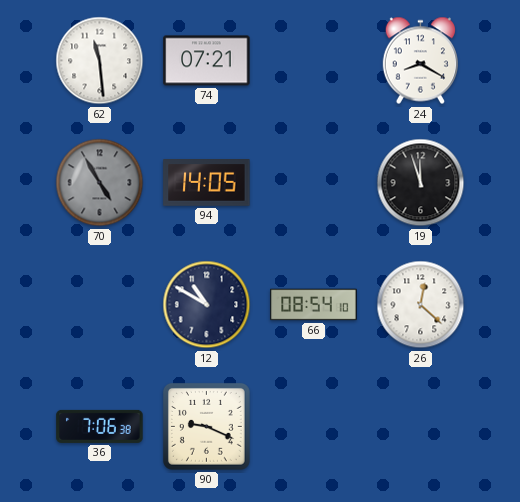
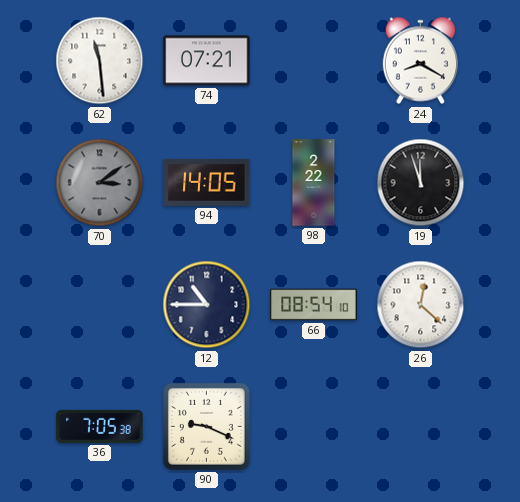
70: 4:55 -> 3:09
98: none -> 2:22
12: 10:50 -> 10:45
36: 7:06 -> 7:05
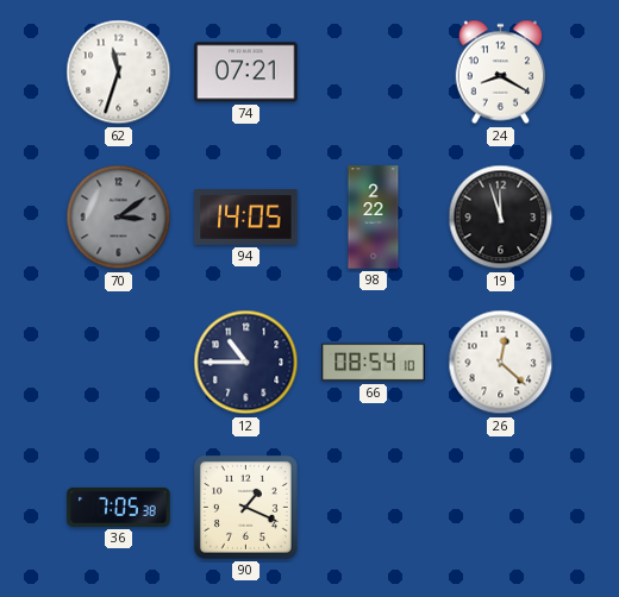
62: 11:29 -> 11:33
90: 9:19 -> 1:19
